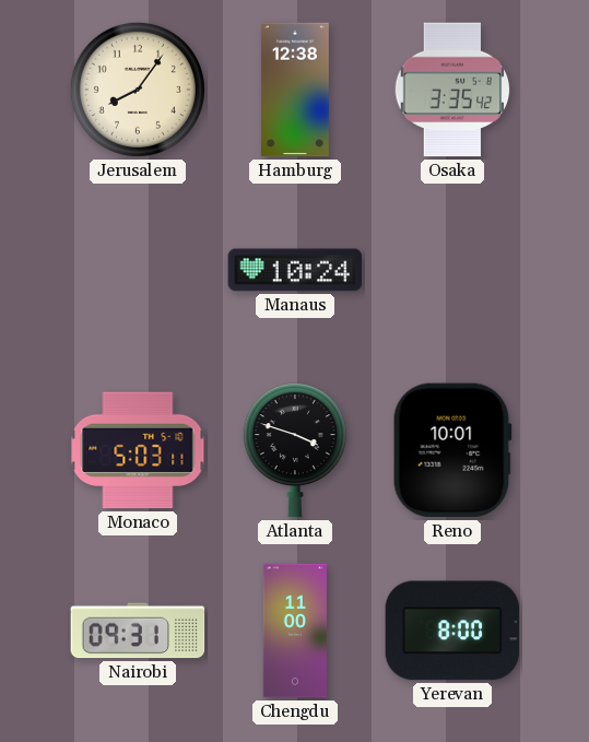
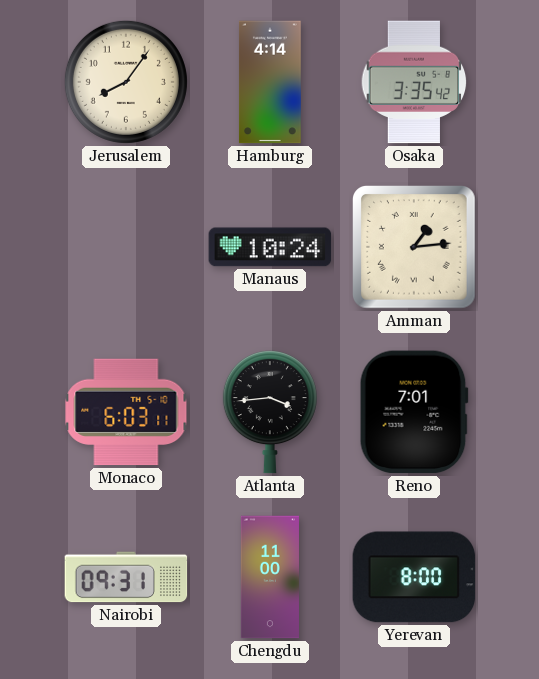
Hamburg: 12:38 -> 4:14
Amman: none -> 1:14
Monaco: 5:03 -> 6:03
Atlanta: 3:48 -> 3:44
Reno: 10:01 -> 7:01
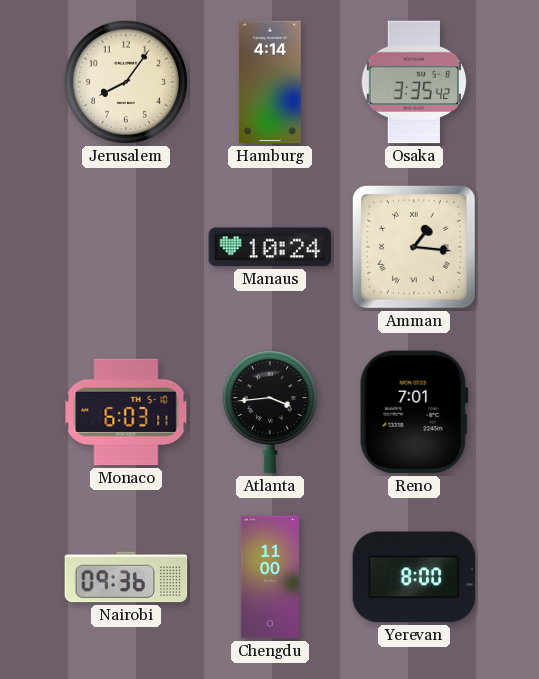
Amman: 1:14 -> 1:16
Nairobi: 09:31 -> 09:36
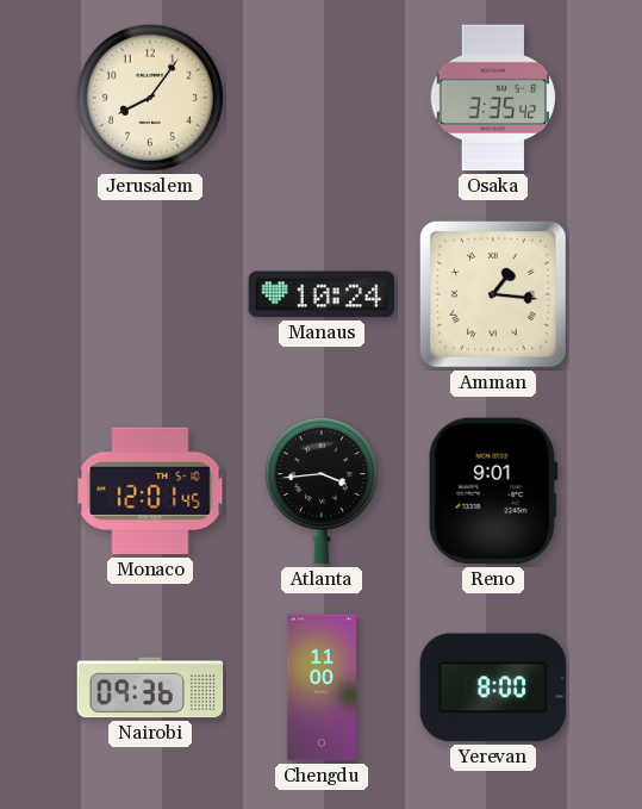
Hamburg: 4:14 -> none
Monaco: 6:03 -> 12:01
Reno: 7:01 -> 9:01
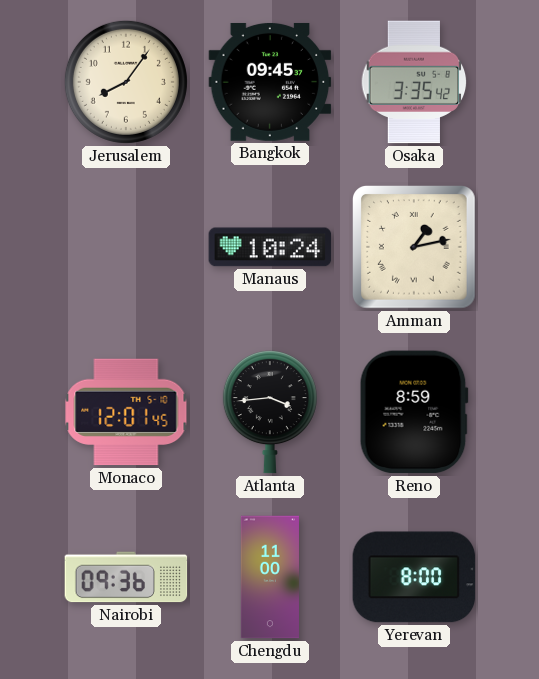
Bangkok: none -> 09:45
Amman: 1:16 -> 1:13
Reno: 9:01 -> 8:59
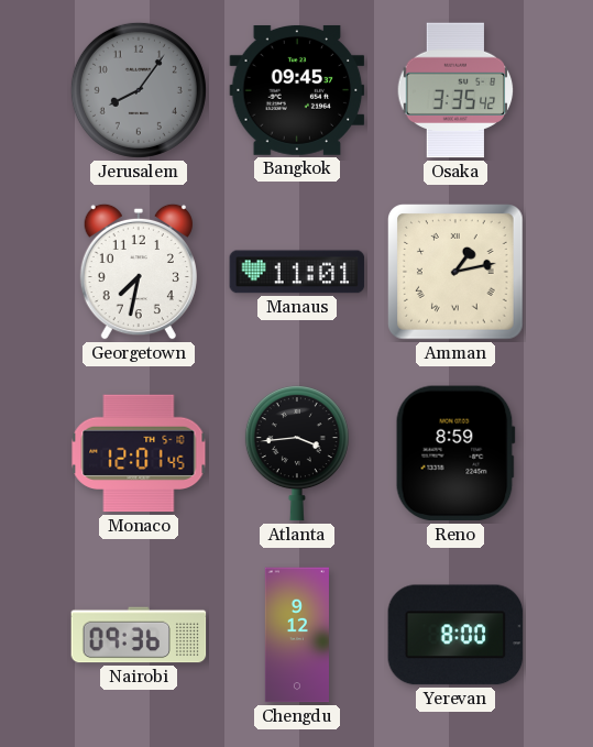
Jerusalem dial: cream -> grey
Georgetown: none -> 7:32
Manaus: 10:24 -> 11:01
Chengdu: 11:00 -> 9:12
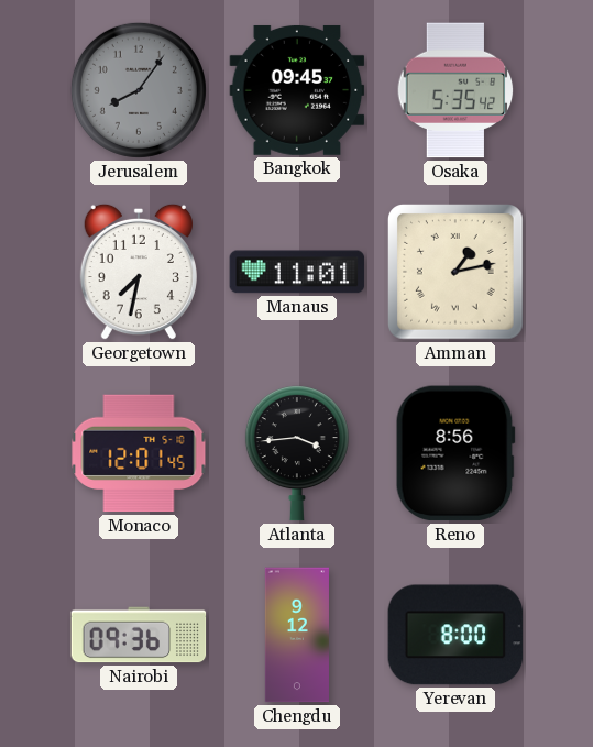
Osaka: 3:35 -> 5:35
Reno: 8:59 -> 8:56
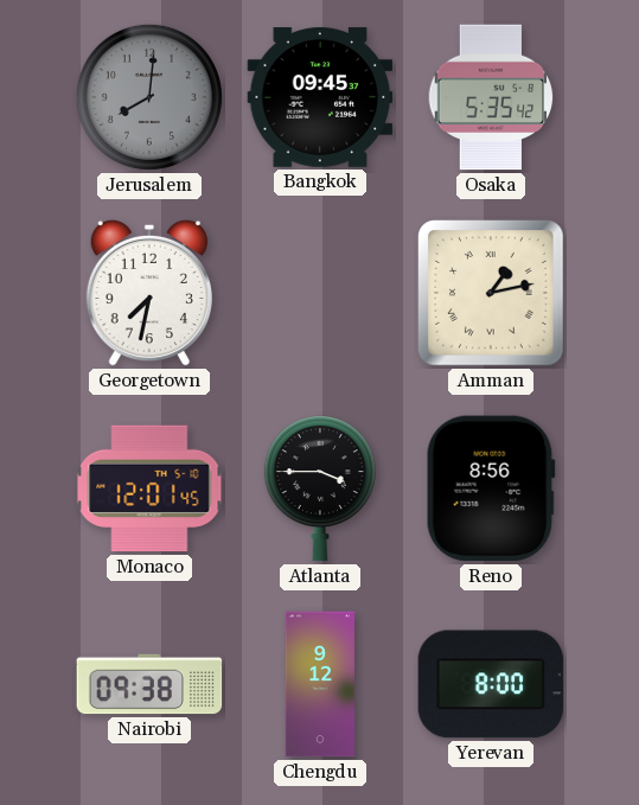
Jerusalem: 8:06 -> 8:01
Manaus: 11:01 -> none
Atlanta: 3:44 -> 3:45
Nairobi: 09:36 -> 09:38
